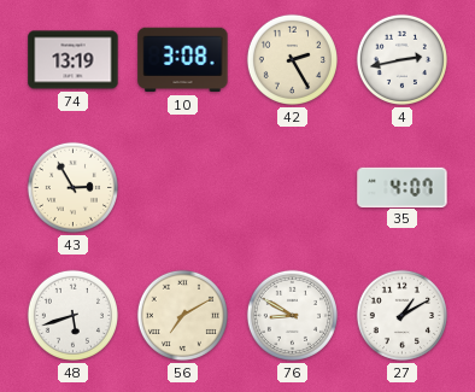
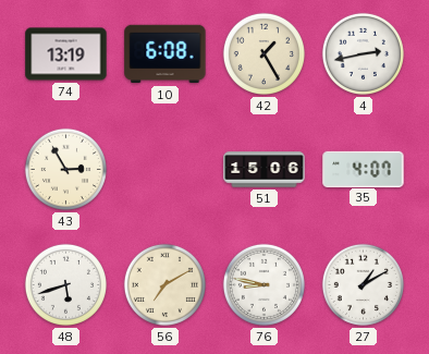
10: 3:08 -> 6:08
42: 2:25 -> 1:25
51: none -> 15:06
76: 8:50 -> 8:47
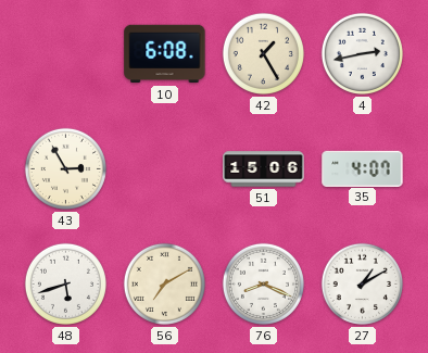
74: 13:19 -> none
76: 8:47 -> 8:19
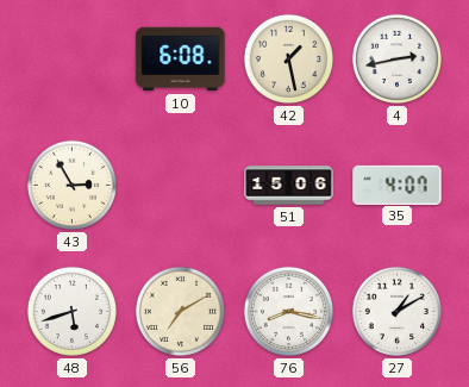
42: 1:25 -> 1:28
76: 8:19 -> 8:17
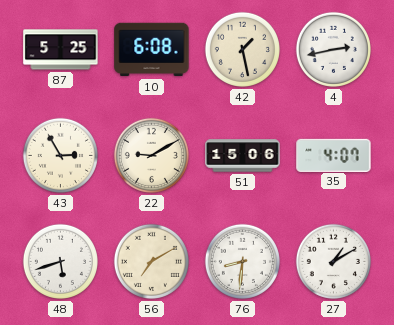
87: none -> 5:25
22: none -> 9:10
76: 8:17 -> 8:31
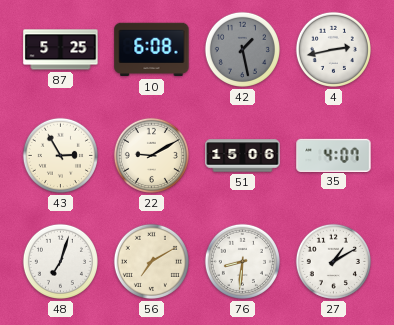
42 dial: cream -> grey
48: 5:42 -> 7:03
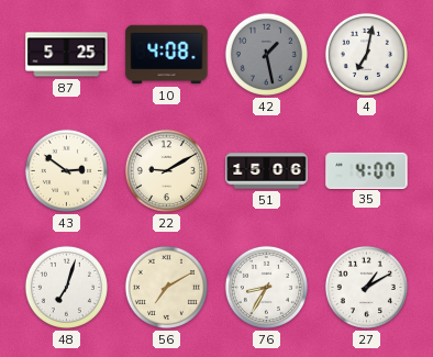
10: 6:08 -> 4:08
4: 2:43 -> 7:02
43: 2:55 -> 2:51
76: 8:31 -> 8:35
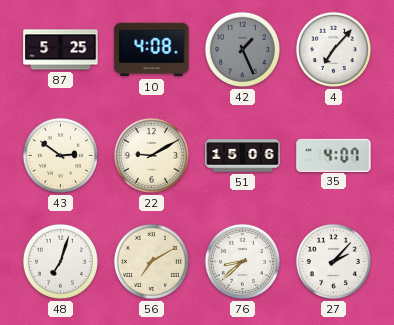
42: 1:28 -> 1:26
4: 7:02 -> 7:07
76: 8:35 -> 8:38
27: 1:10 -> 2:07
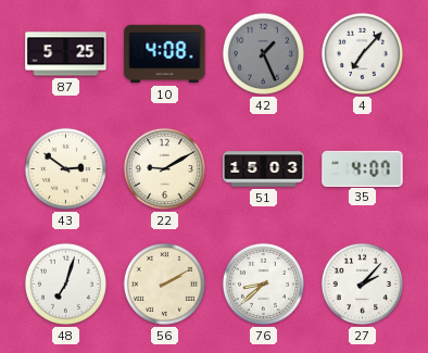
51: 15:06 -> 15:03
56: 7:10 -> 2:10
